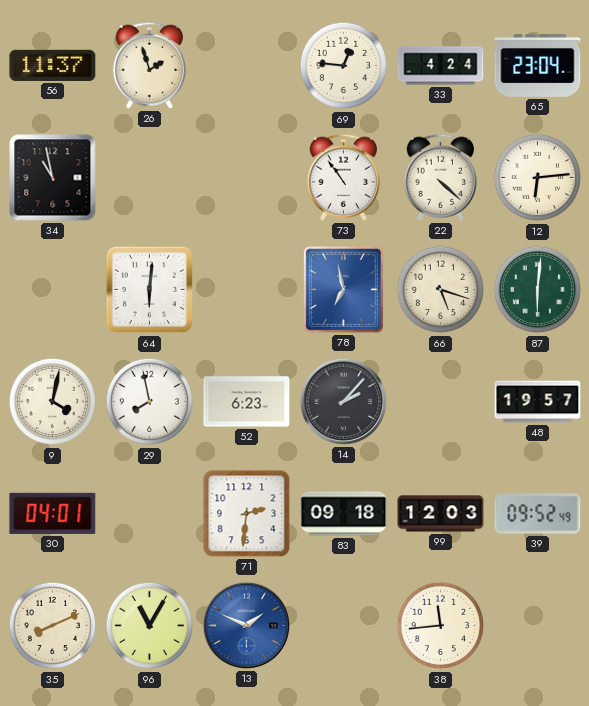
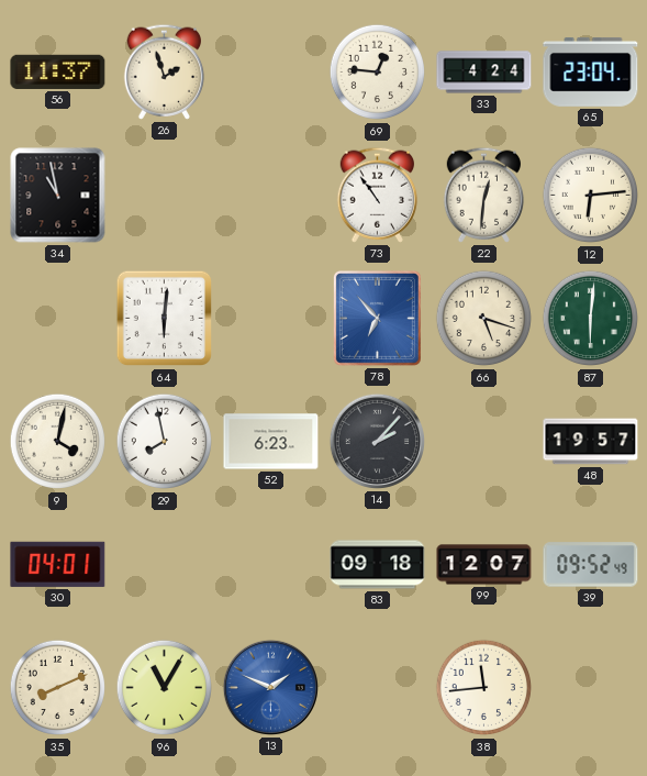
22: 4:22 -> 12:31
78: 6:58 -> 6:53
71: 2:31 -> none
99: 12:03 -> 12:07
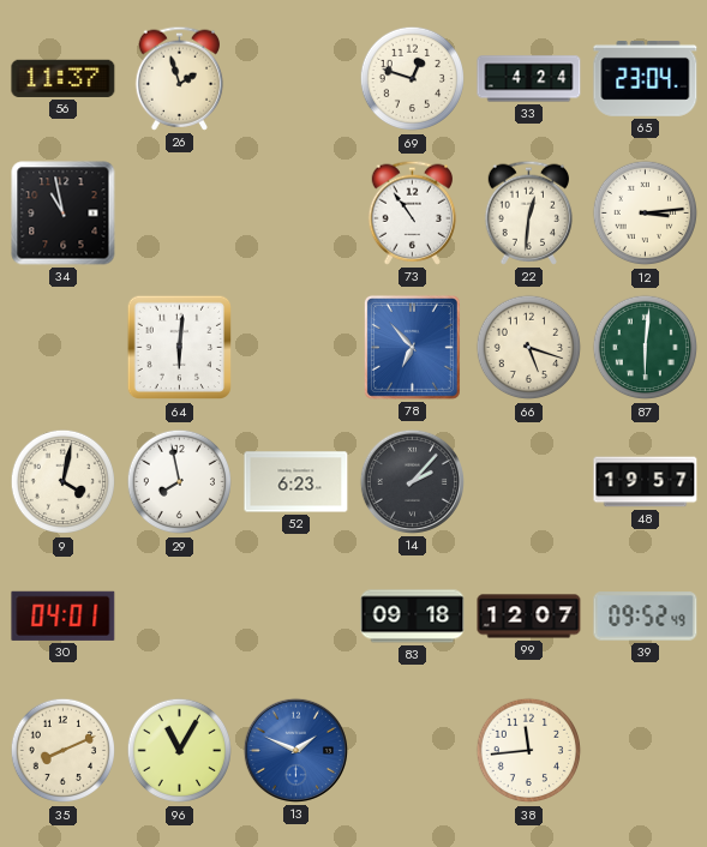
69: 12:46 -> 12:48
12: 6:14 -> 3:14
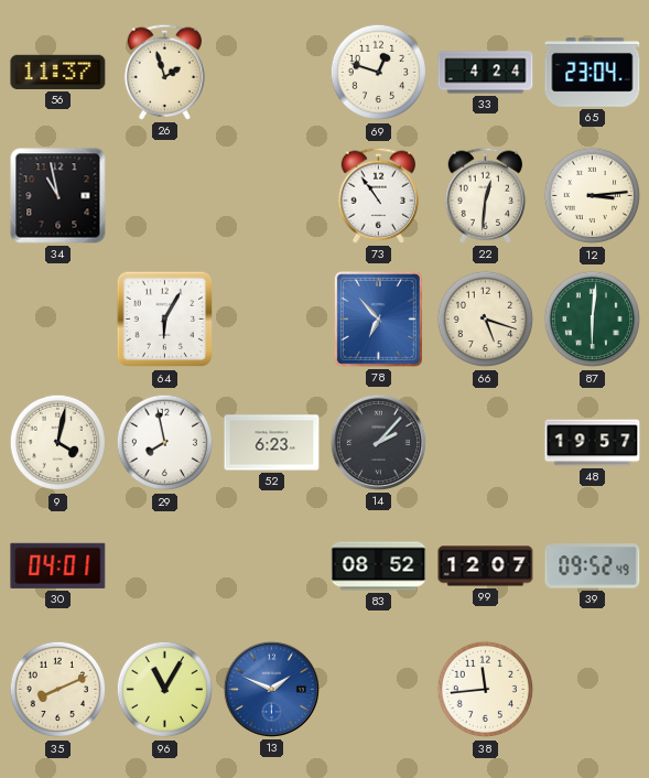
64: 6:01 -> 6:05
83: 09:18 -> 08:52
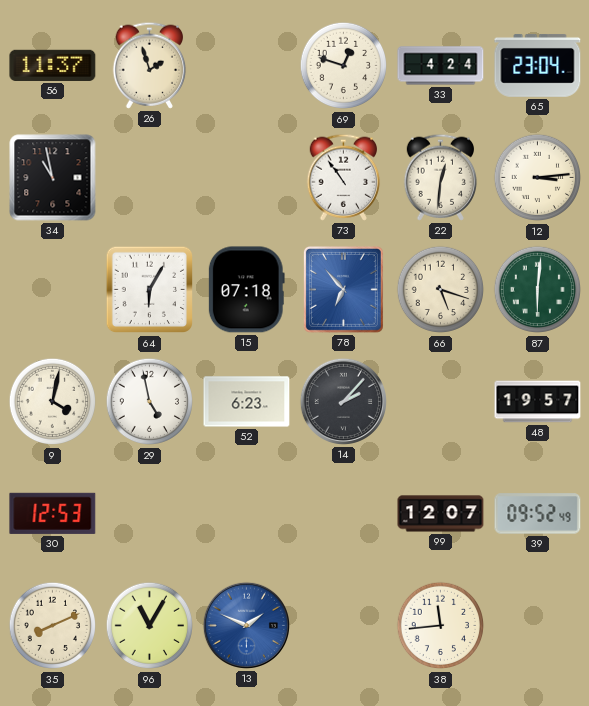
15: none -> 07:18
29: 7:58 -> 4:58
30: 04:01 -> 12:53
83: 08:52 -> none
